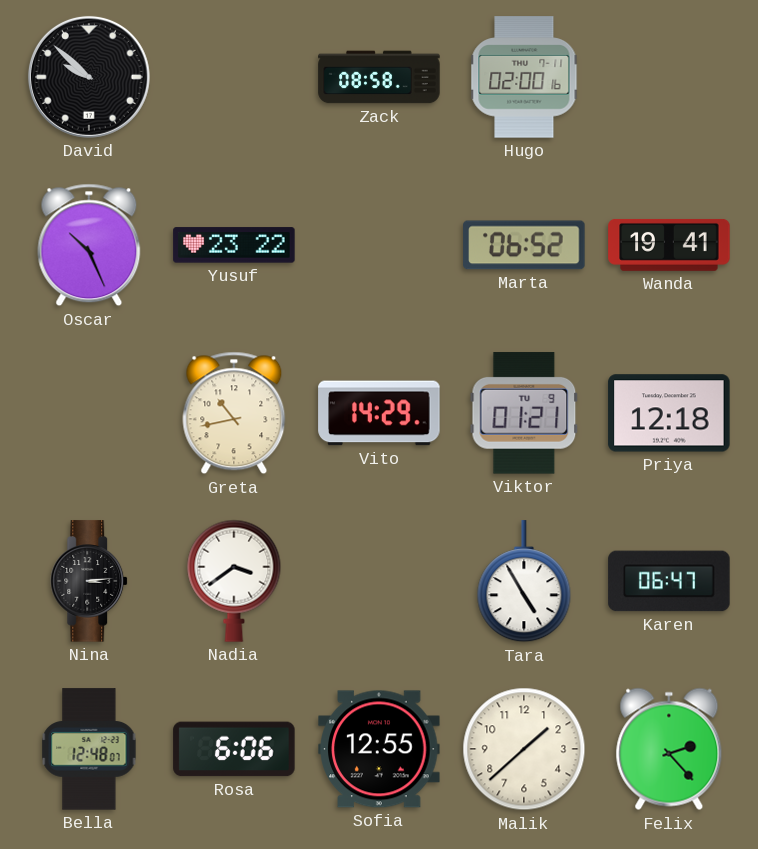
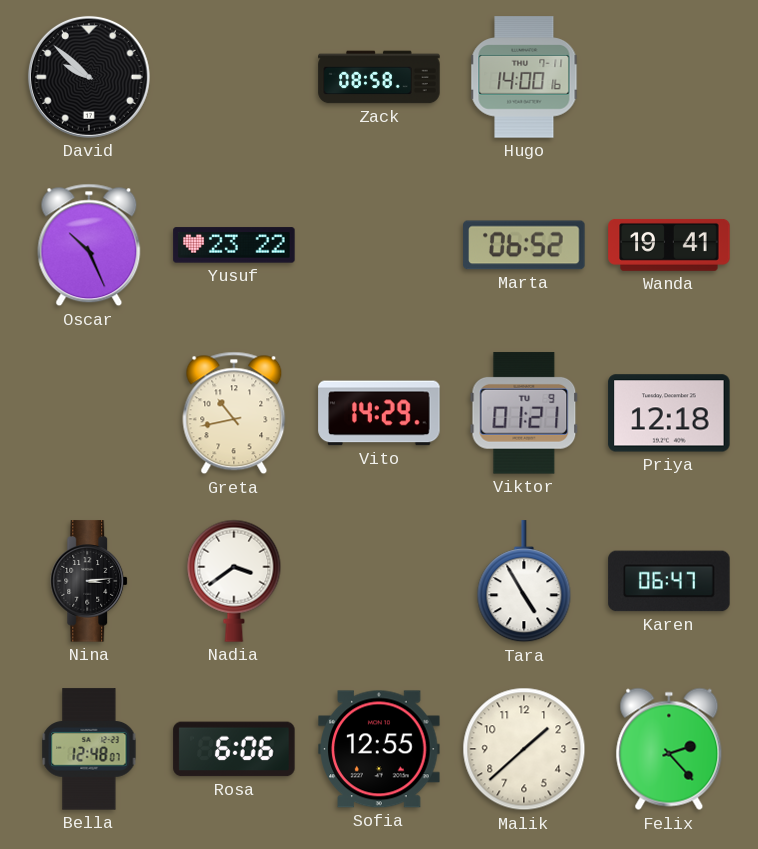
Hugo: 02:00 -> 14:00
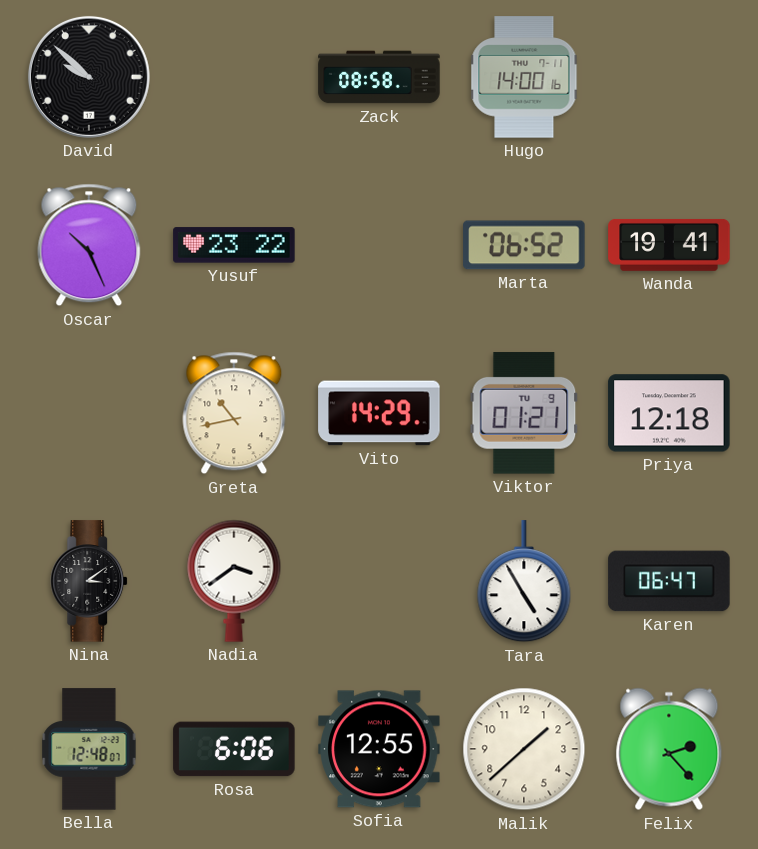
Nina: 3:14 -> 3:09
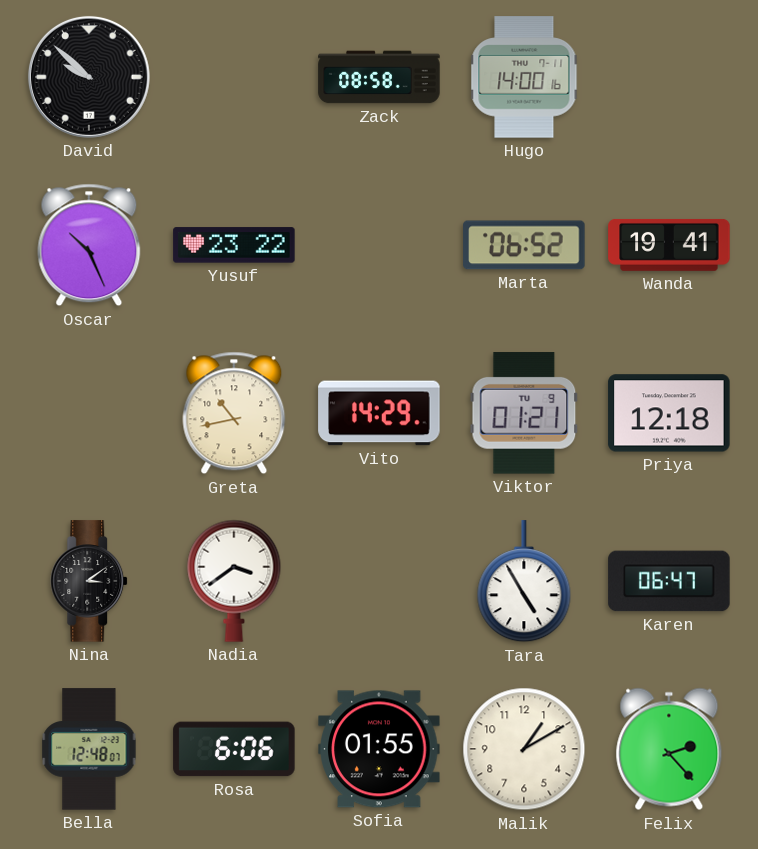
Sofia: 12:55 -> 01:55
Malik: 1:38 -> 1:10
